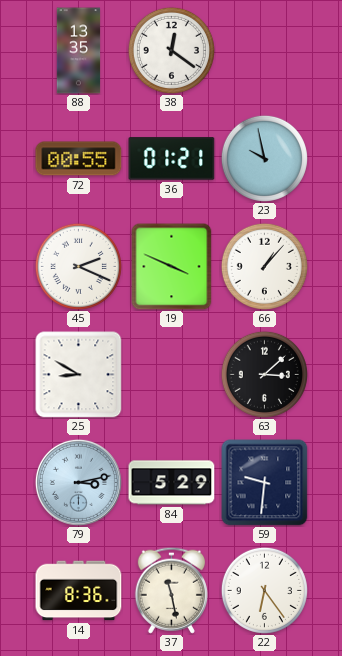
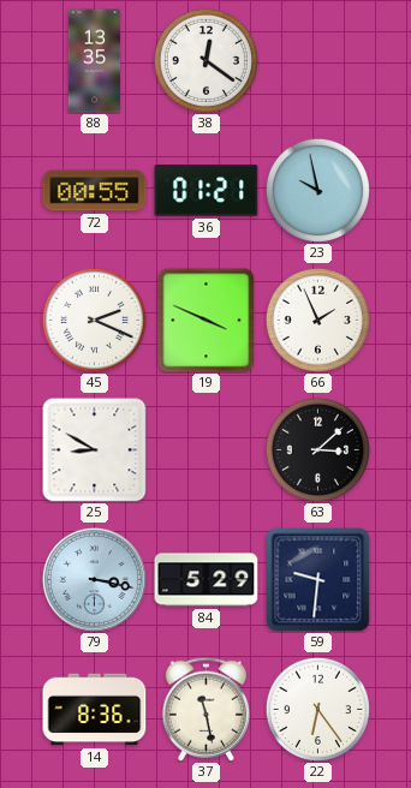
66: 1:07 -> 1:56
79: 3:13 -> 3:17
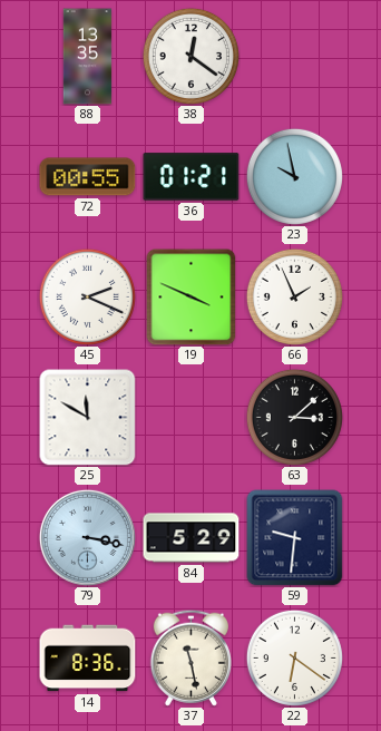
25: 8:50 -> 11:50
22: 6:24 -> 6:21
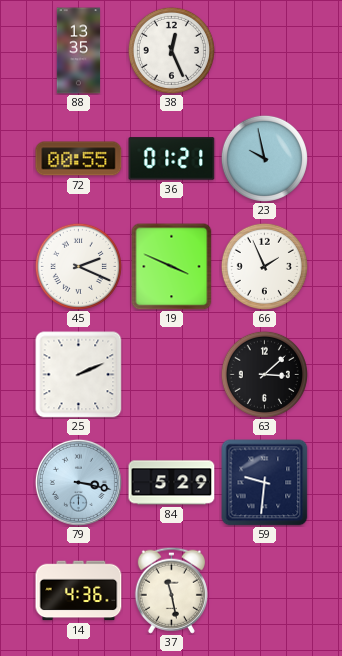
38: 12:21 -> 12:26
25: 11:50 -> 2:11
14: 8:36 -> 4:36
22: 6:21 -> none
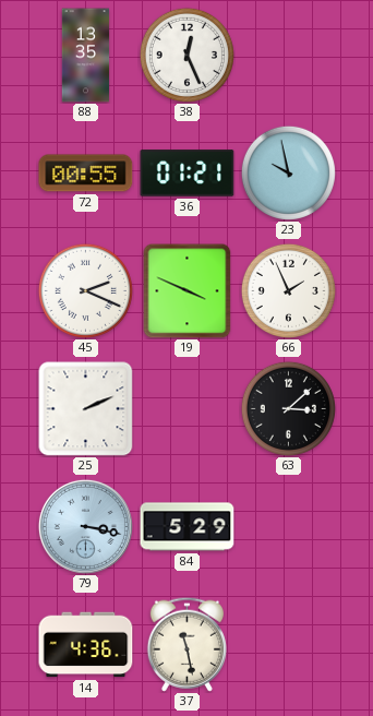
59: 9:31 -> none
